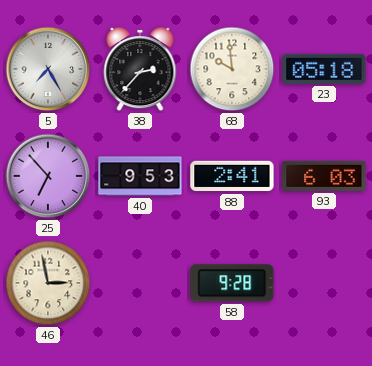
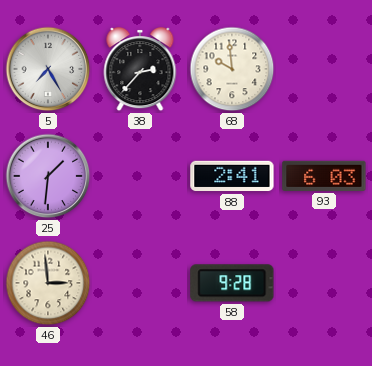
23: 05:18 -> none
25: 6:53 -> 1:31
40: 9:53 -> none
46: 2:58 -> 2:59
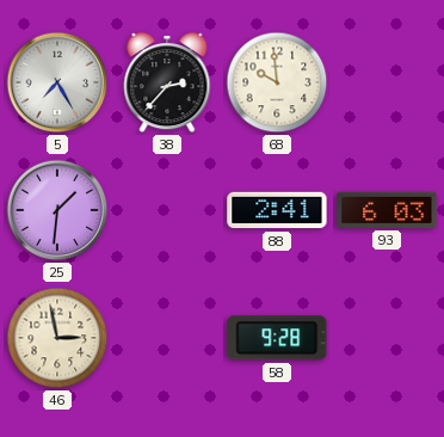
46: 2:59 -> 2:58
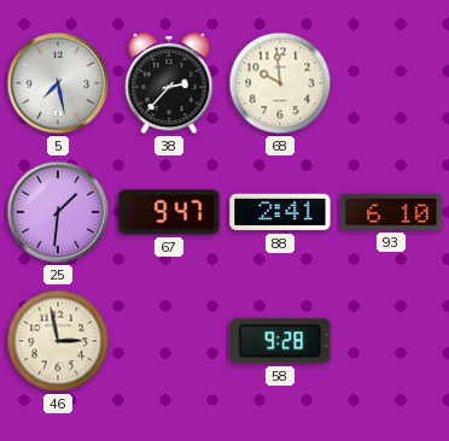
5: 7:25 -> 7:28
67: none -> 9:47
93: 6:03 -> 6:10
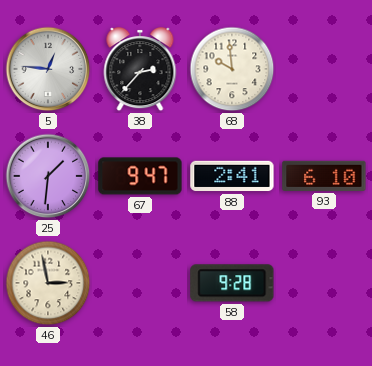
5: 7:28 -> 12:46
